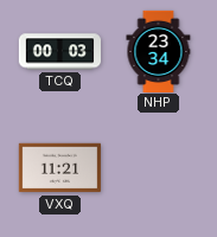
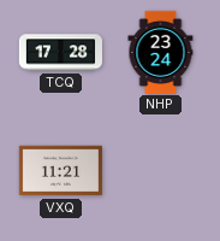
TCQ: 00:03 -> 17:28
NHP: 23:34 -> 23:24
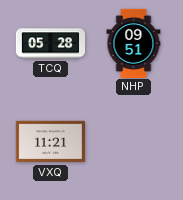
TCQ: 17:28 -> 05:28
NHP: 23:24 -> 09:51
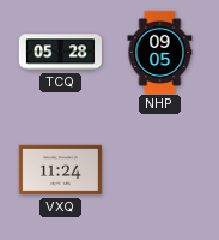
NHP: 09:51 -> 09:05
VXQ: 11:21 -> 11:24
